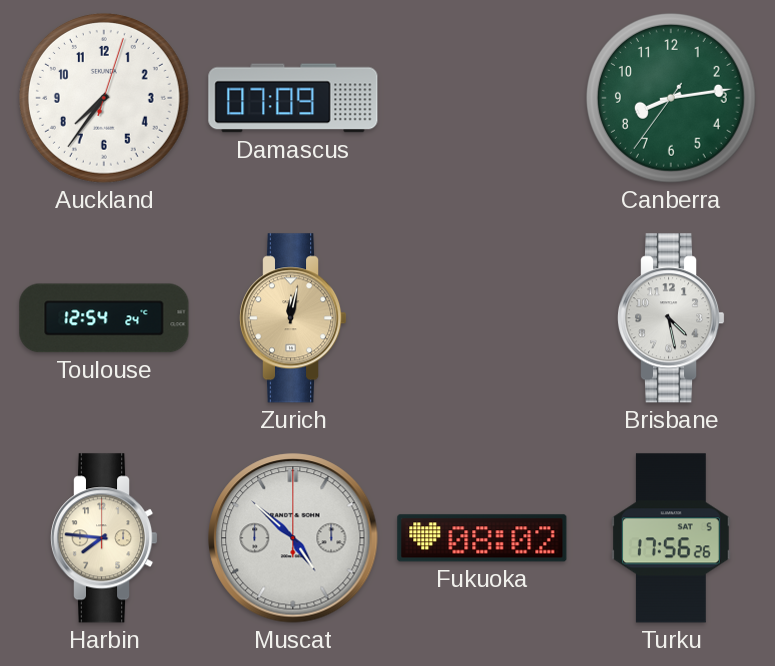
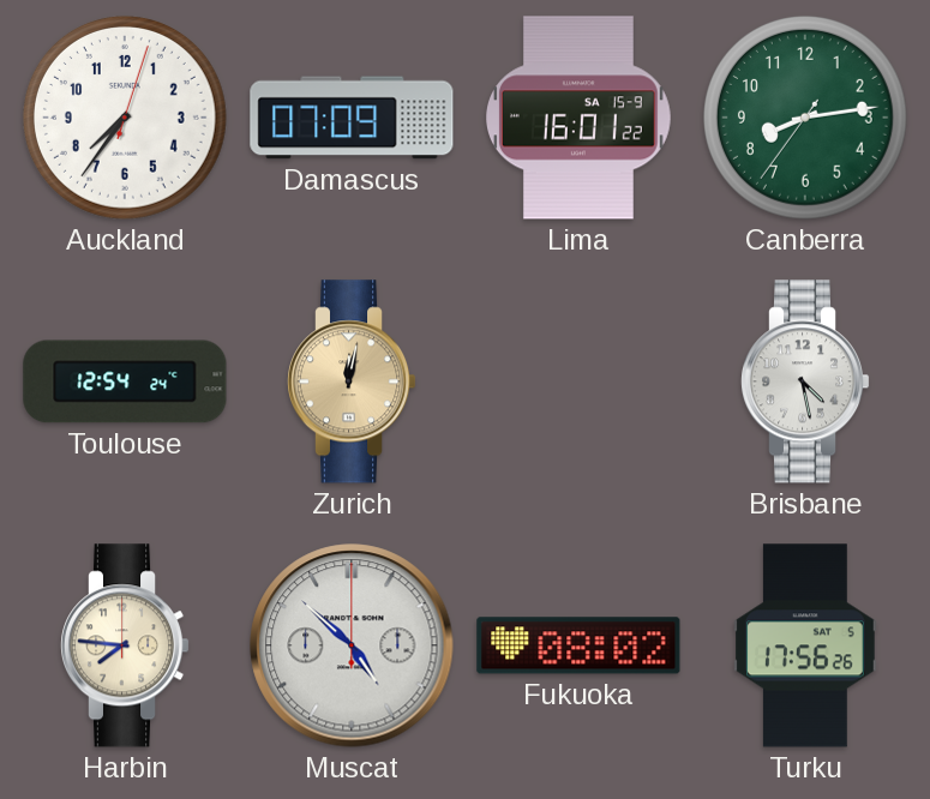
Lima: none -> 16:01
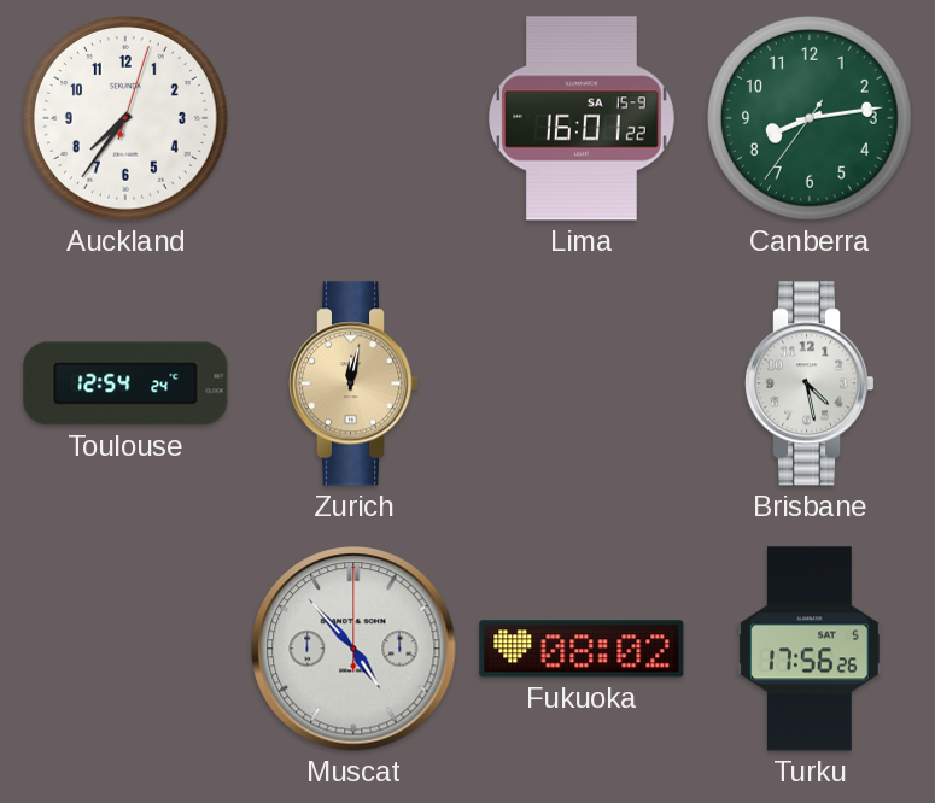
Damascus: 07:09 -> none
Harbin: 7:46 -> none
Muscat: 4:52 -> 4:53
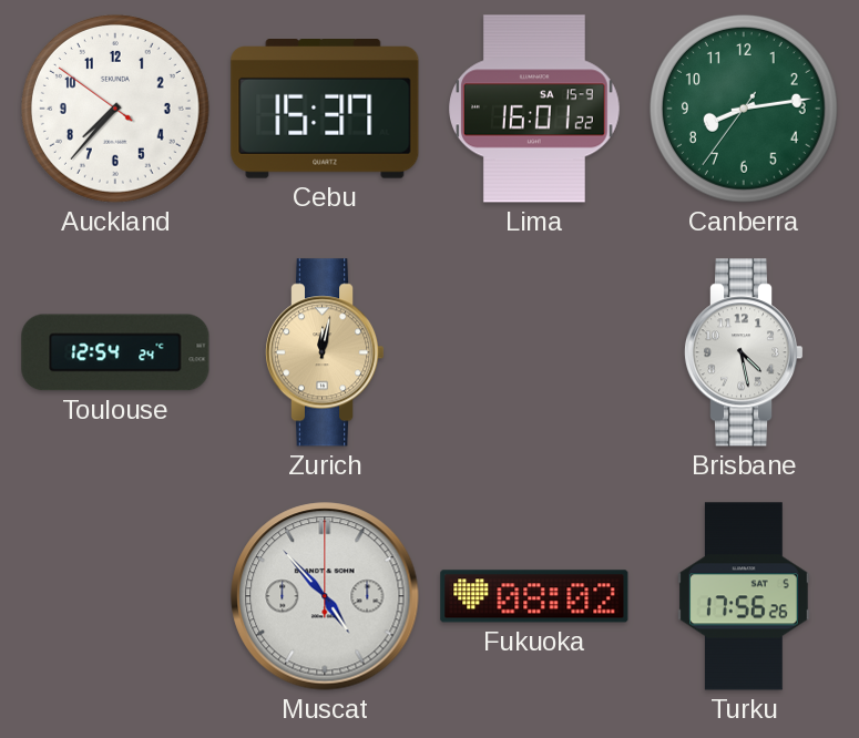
Auckland: 7:36:03 -> 7:36:51
Cebu: none -> 15:37
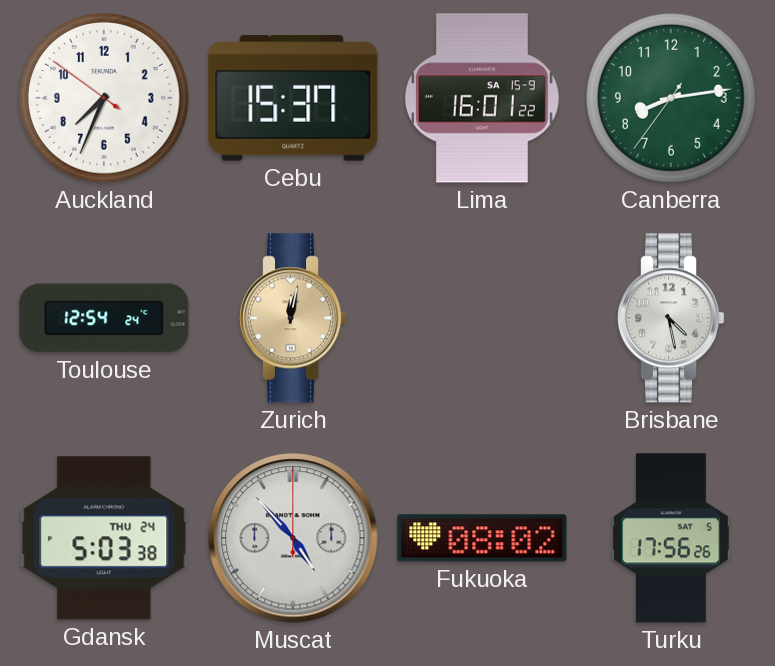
Auckland: 7:36 -> 7:33
Gdansk: none -> 5:03
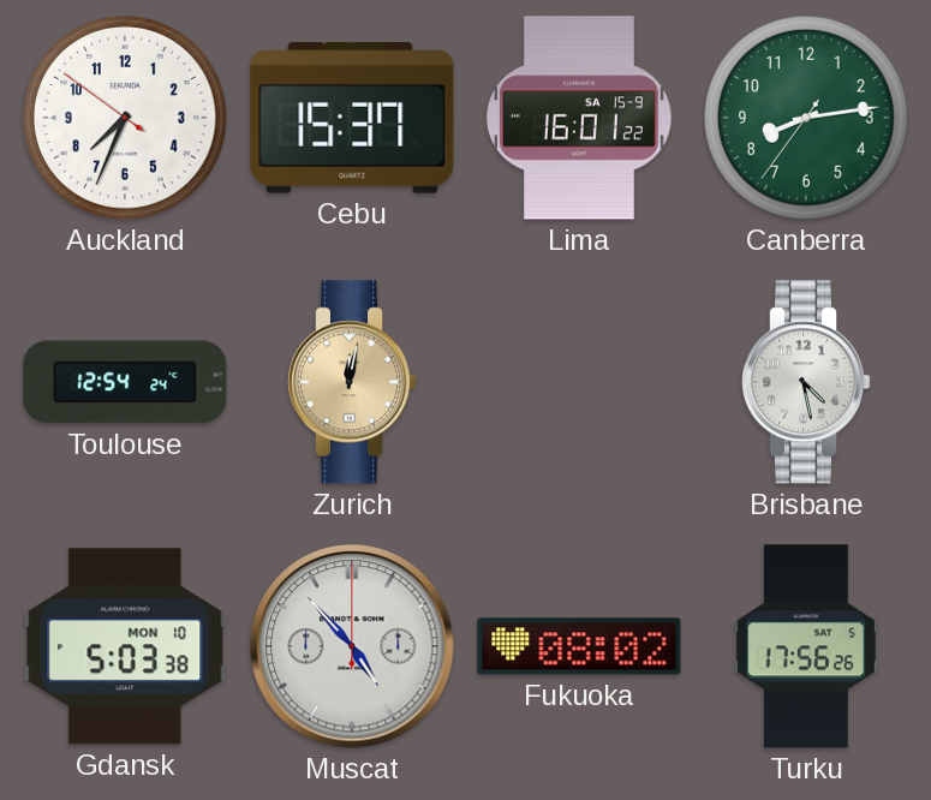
Gdansk date: THU 24 -> MON 10
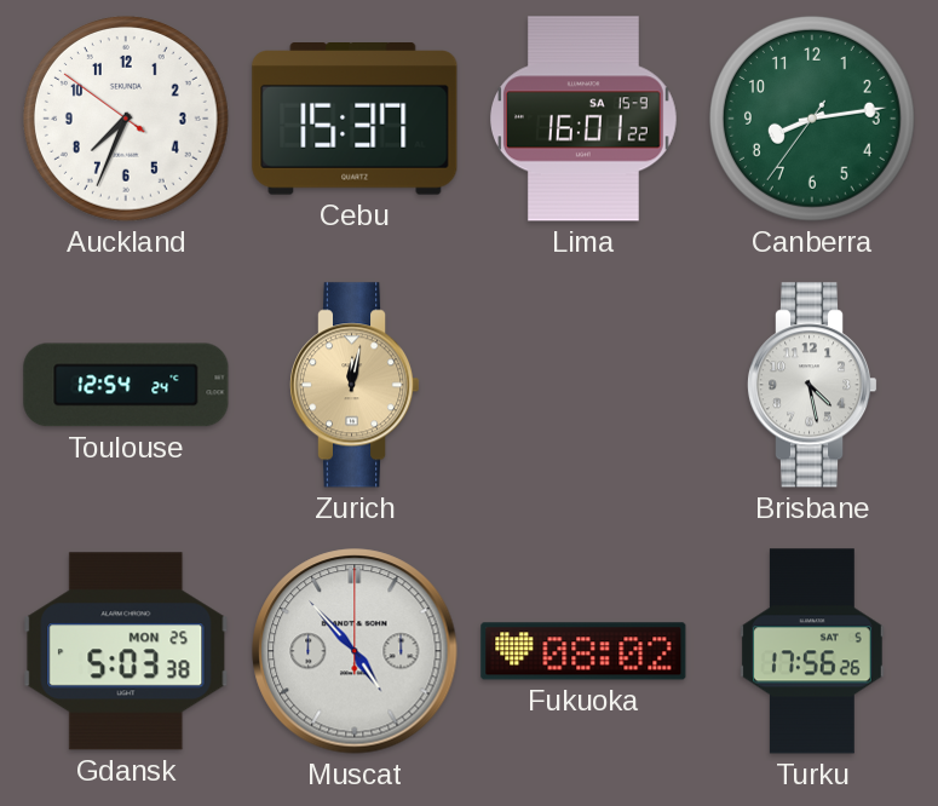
Gdansk date: MON 10 -> MON 25
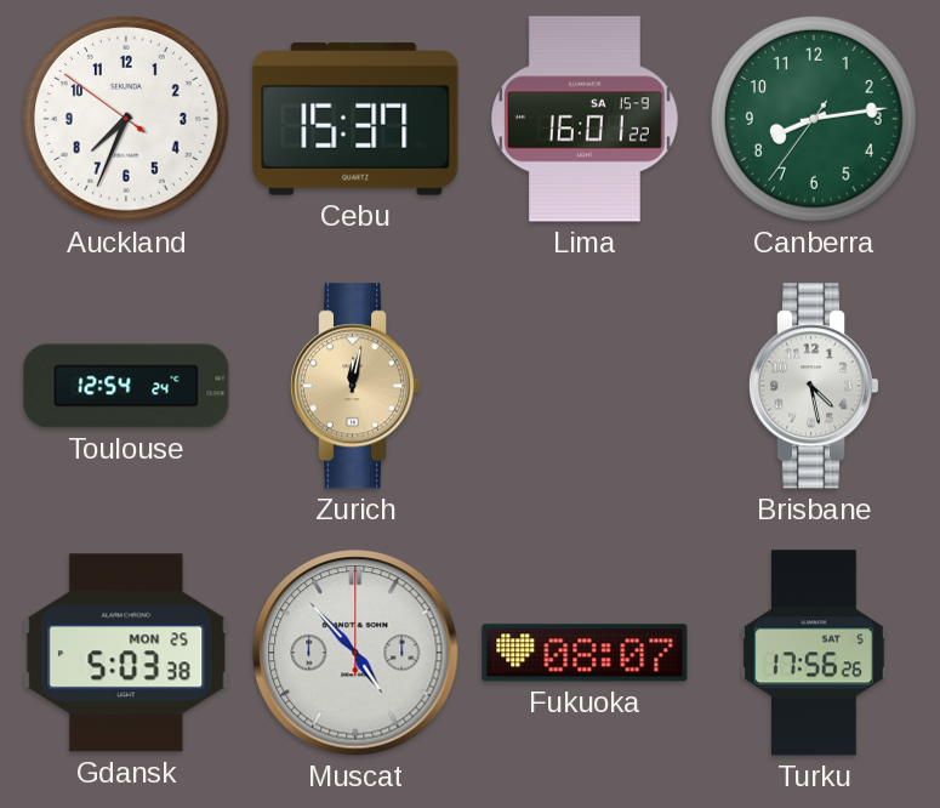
Fukuoka: 08:02 -> 08:07
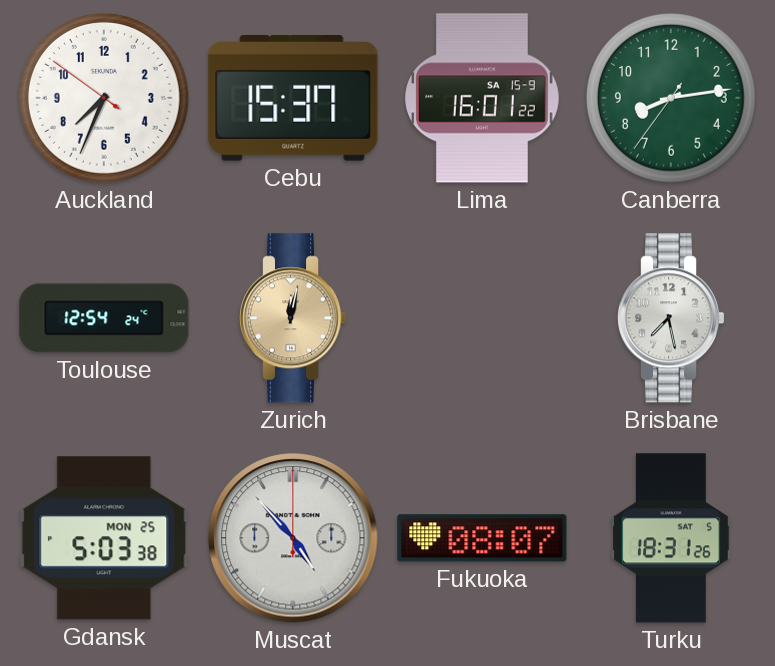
Brisbane: 4:28 -> 7:28
Turku: 17:56 -> 18:31
